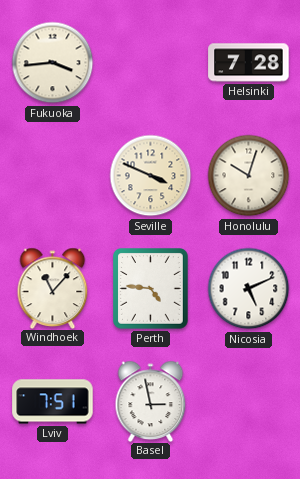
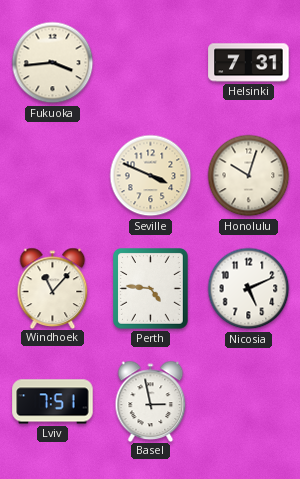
Helsinki: 7:28 -> 7:31
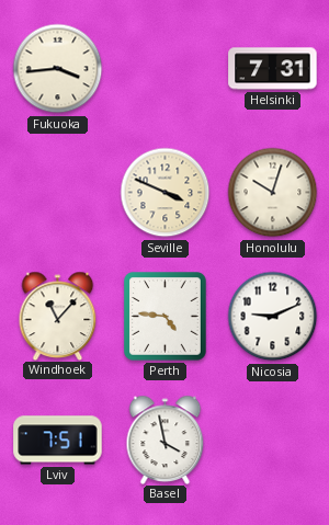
Nicosia: 5:11 -> 9:11
Basel: 2:58 -> 3:58
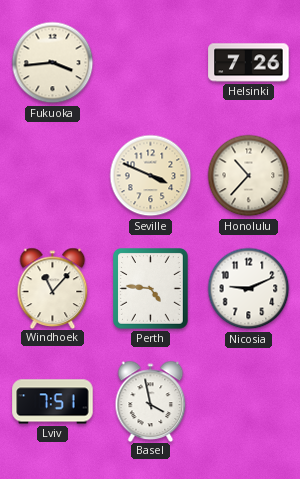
Helsinki: 7:31 -> 7:26
Honolulu: 10:03 -> 10:37
